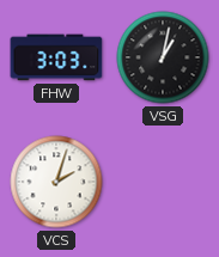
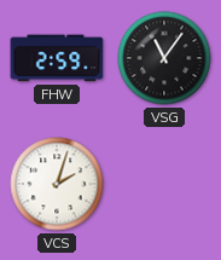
FHW: 3:03 -> 2:59
VSG: 1:02 -> 11:06
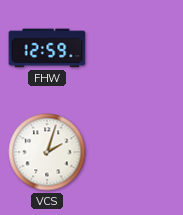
FHW: 2:59 -> 12:59
VSG: 11:06 -> none
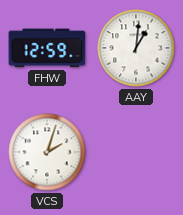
AAY: none -> 1:01
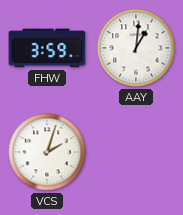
FHW: 12:59 -> 3:59
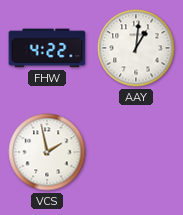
FHW: 3:59 -> 4:22
VCS: 2:03 -> 1:58
